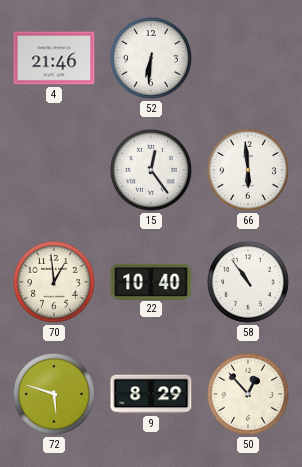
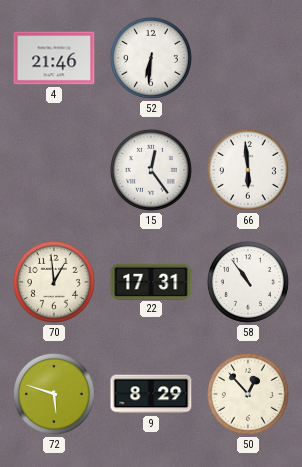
22: 10:40 -> 17:31
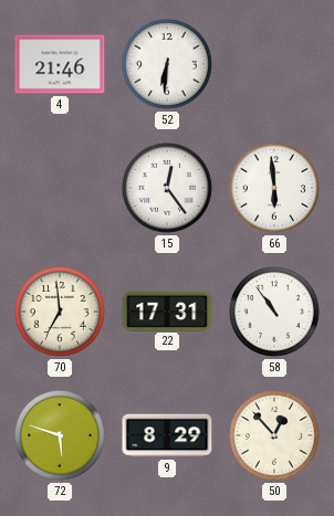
70: 12:59 -> 6:59
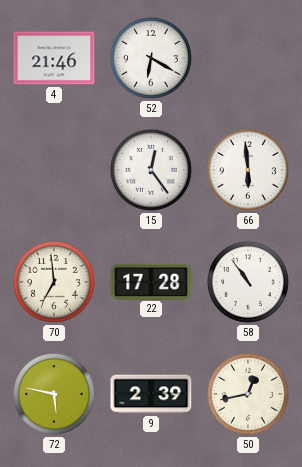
52: 6:31 -> 6:20
22: 17:31 -> 17:28
72: 5:48 -> 5:47
9: 8:29 -> 2:39
50: 12:53 -> 12:43
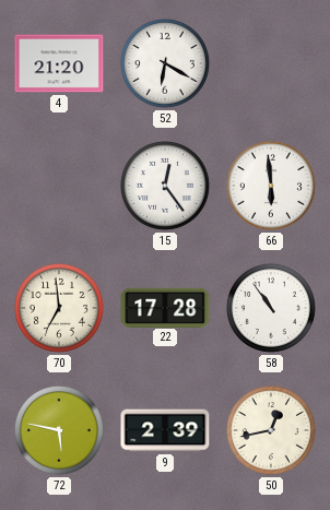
4: 21:46 -> 21:20
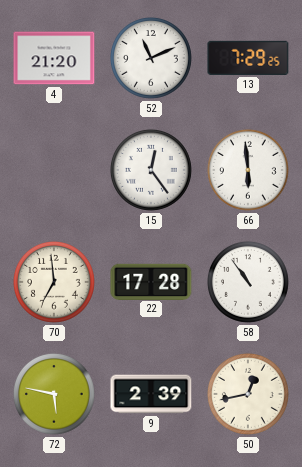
52: 6:20 -> 11:11
13: none -> 7:29
